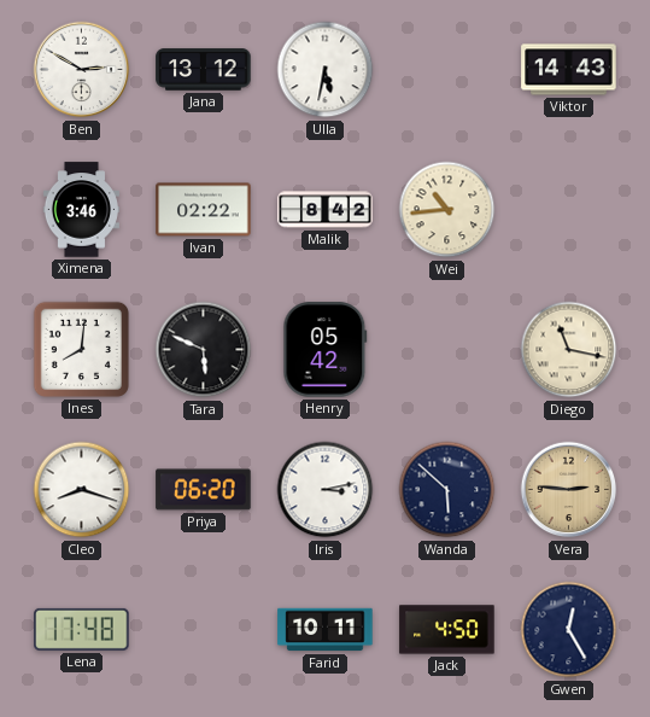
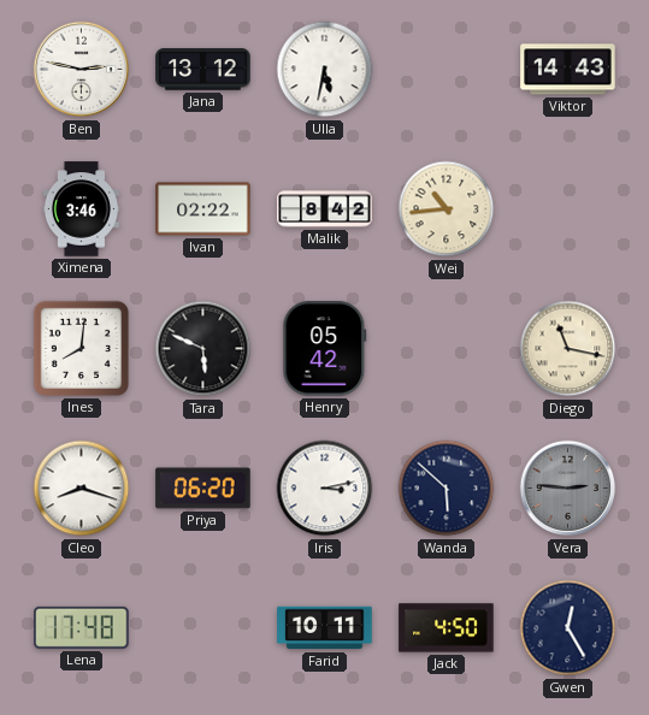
Ben: 2:50 -> 2:47
Vera dial: champagne -> grey
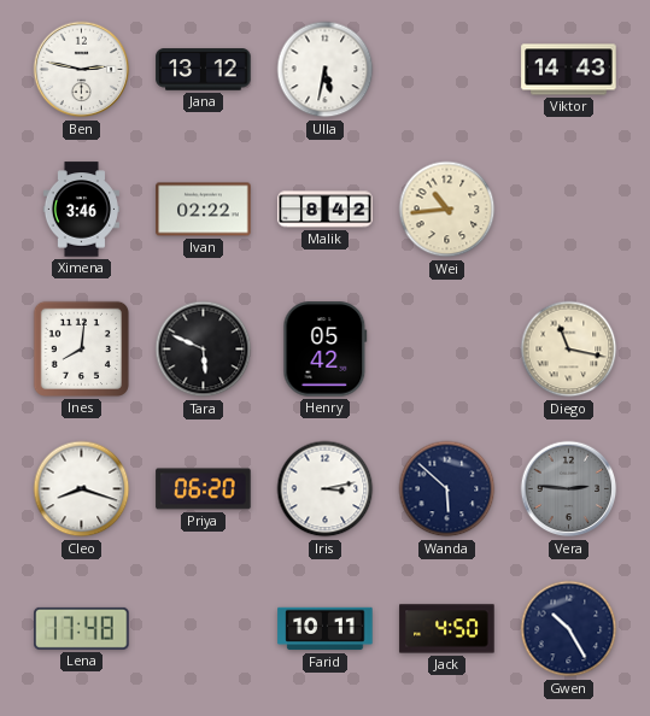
Gwen: 12:25 -> 10:25
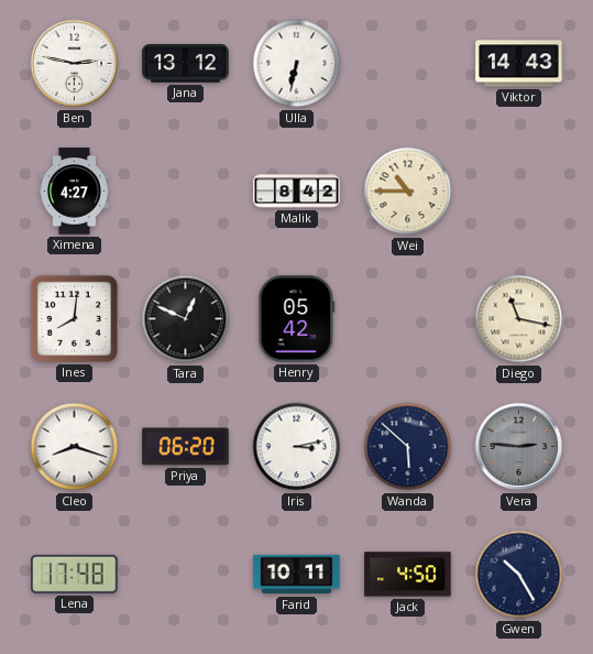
Ulla: 5:32 -> 6:32
Ximena: 3:46 -> 4:27
Ivan: 02:22 -> none
Wei: 10:44 -> 10:45
Tara: 5:49 -> 12:49
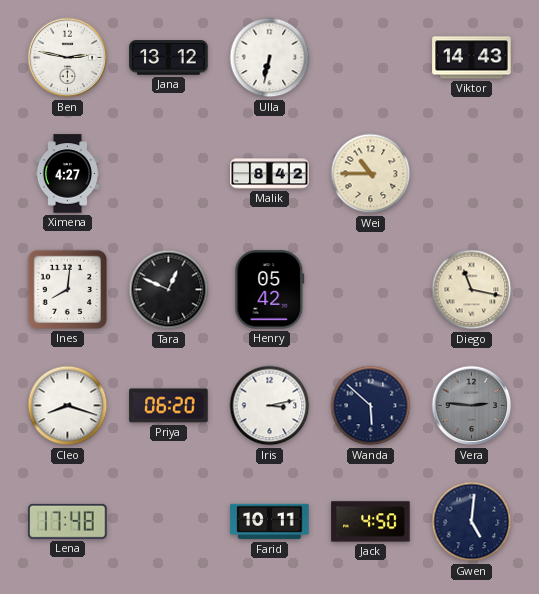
Gwen: 10:25 -> 5:01
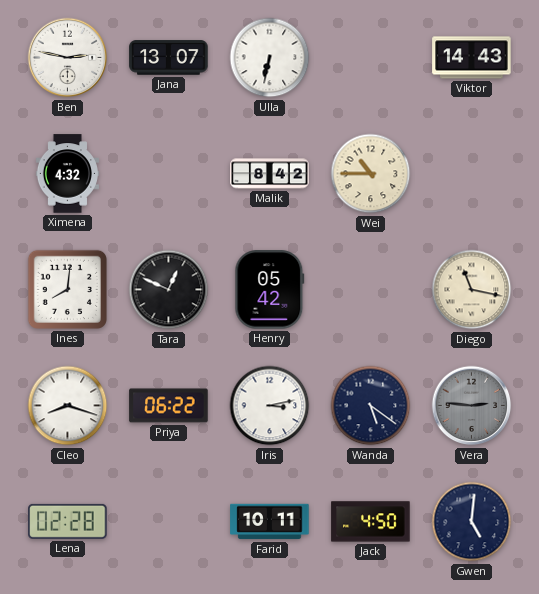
Jana: 13:12 -> 13:07
Ximena: 4:27 -> 4:32
Priya: 06:20 -> 06:22
Wanda: 5:52 -> 5:21
Lena: 17:48 -> 02:28
